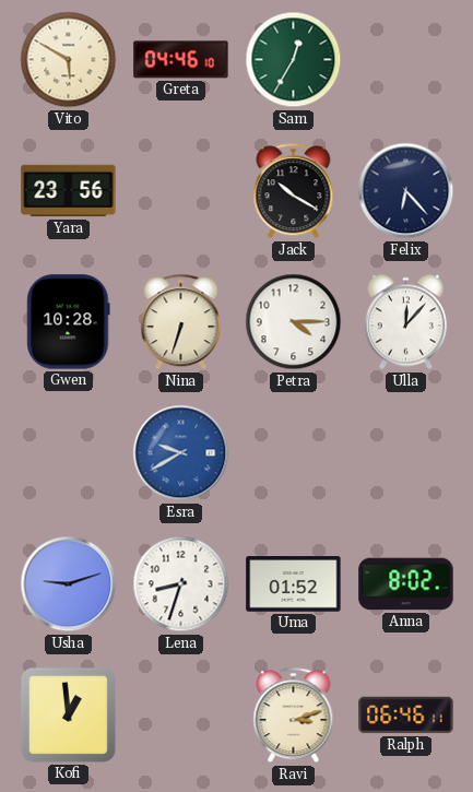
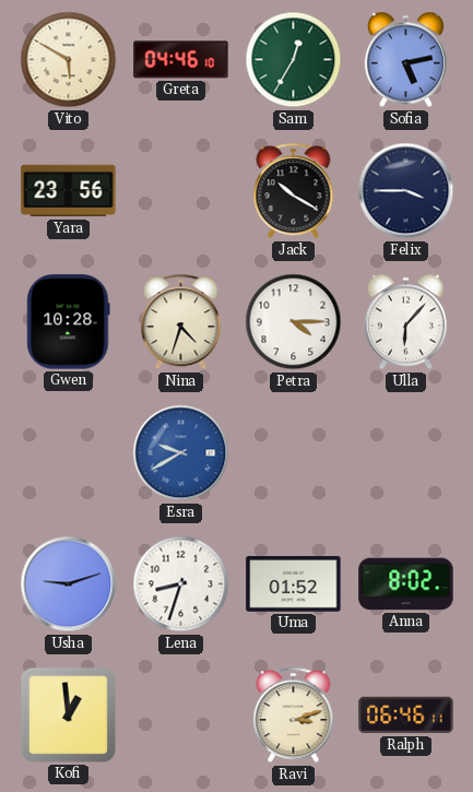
Sofia: none -> 5:13
Felix: 6:23 -> 3:45
Nina: 6:33 -> 4:33
Ulla: 12:07 -> 6:07
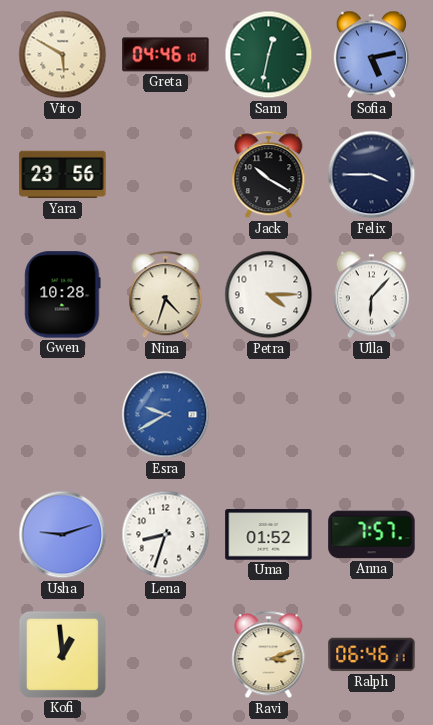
Sam: 12:35 -> 12:32
Anna: 8:02 -> 7:57
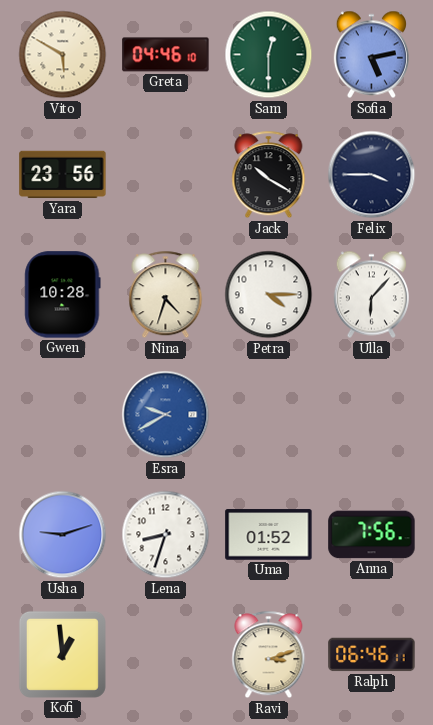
Sam: 12:32 -> 12:30
Anna: 7:57 -> 7:56
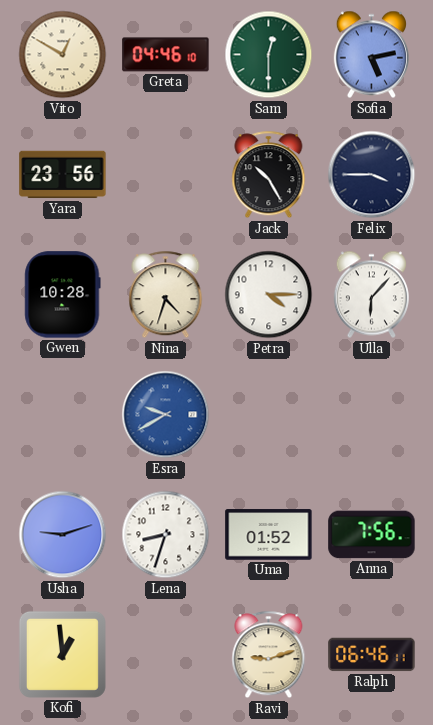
Vito: 5:50 -> 12:50
Jack: 10:20 -> 10:25
Ravi: 3:12 -> 9:12
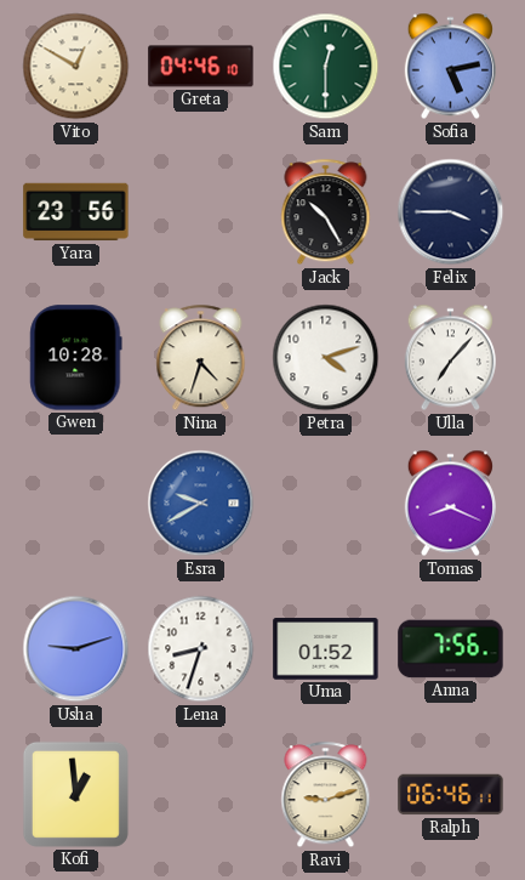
Petra: 4:15 -> 4:12
Ulla: 6:07 -> 7:07
Tomas: none -> 8:19
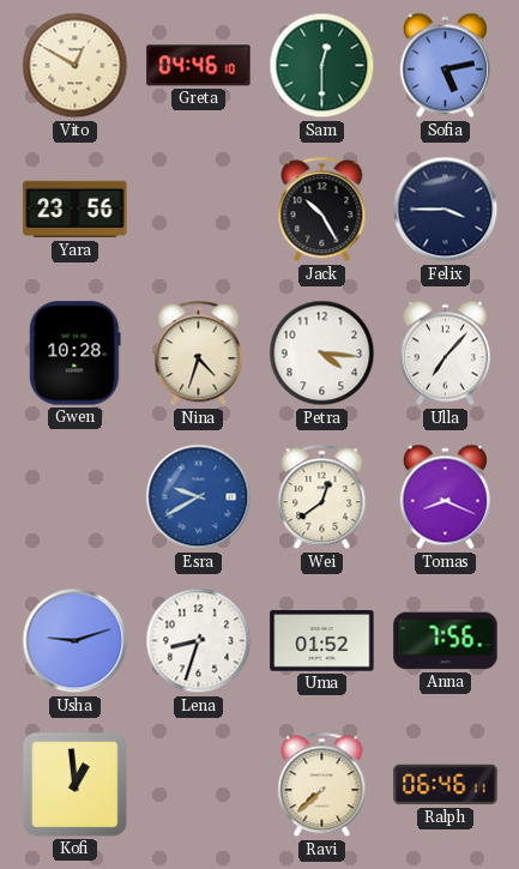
Petra: 4:12 -> 4:16
Wei: none -> 12:39
Ravi: 9:12 -> 7:38
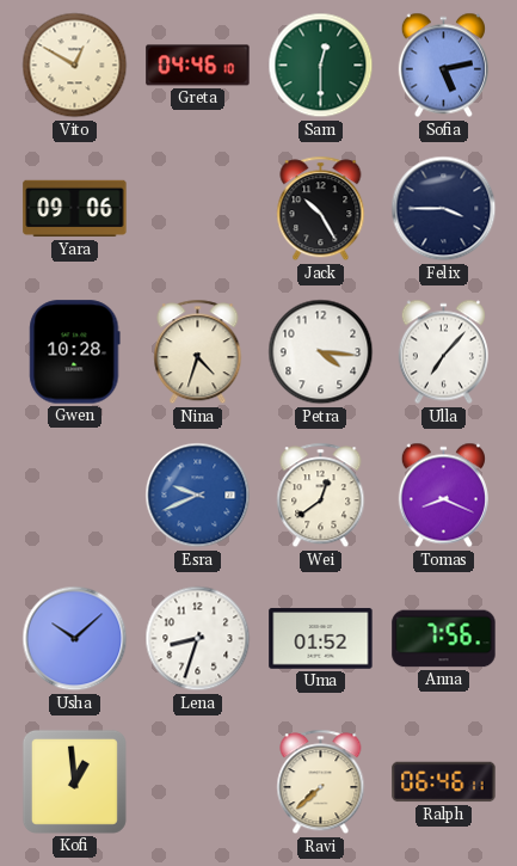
Yara: 23:56 -> 09:06
Esra: 9:40 -> 9:41
Usha: 9:12 -> 10:08
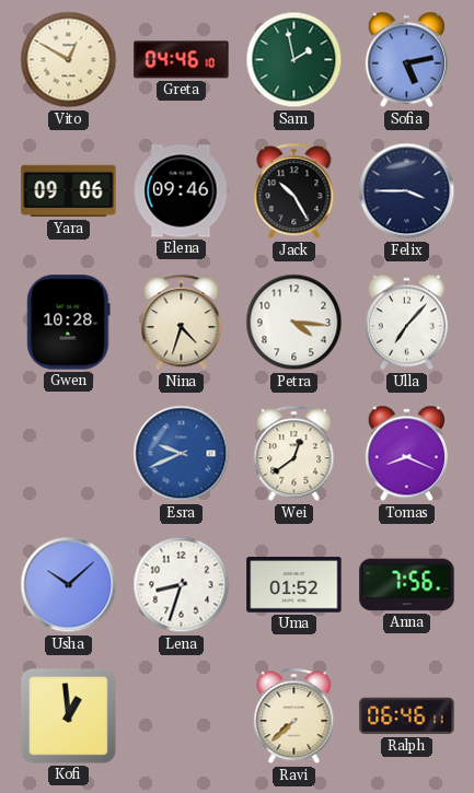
Sam: 12:30 -> 1:58
Elena: none -> 09:46
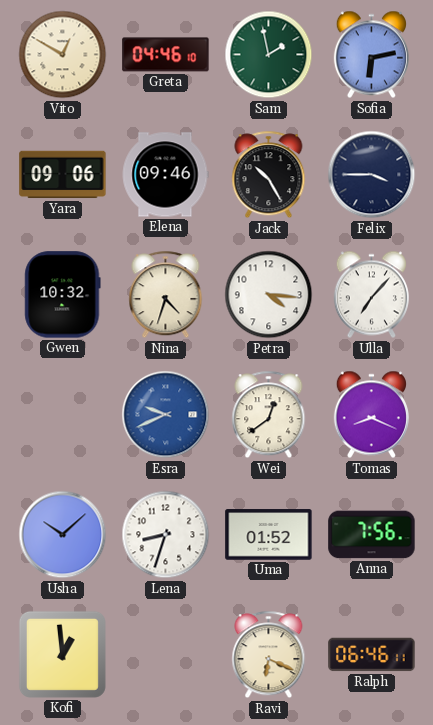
Sofia: 5:13 -> 6:13
Gwen: 10:28 -> 10:32
Ravi: 7:38 -> 6:19
